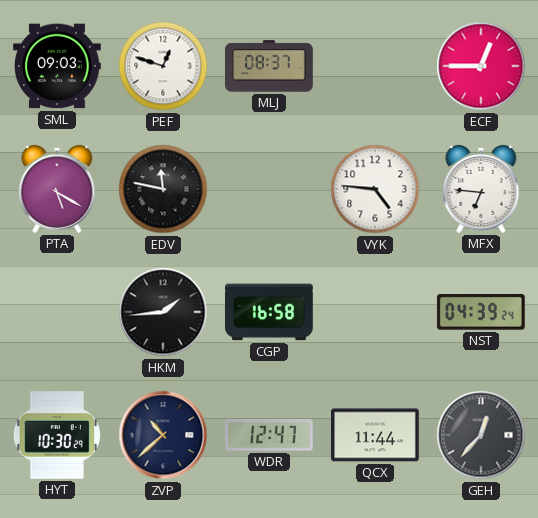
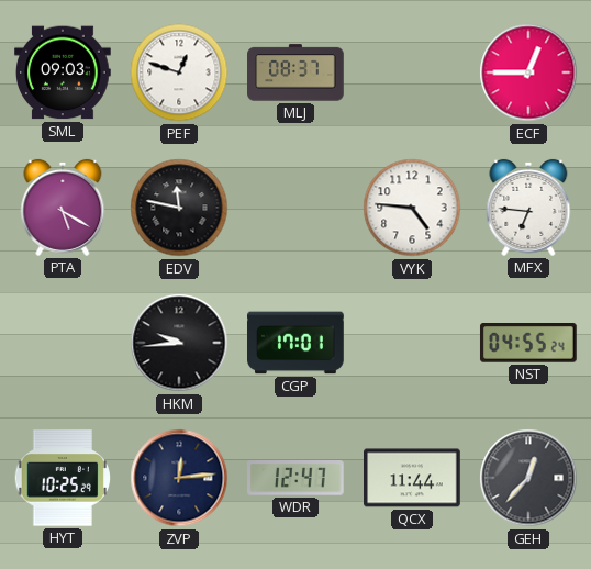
HKM: 1:44 -> 9:44
CGP: 16:58 -> 17:01
NST: 04:39 -> 04:55
HYT: 10:30 -> 10:25
ZVP: 10:38 -> 12:14
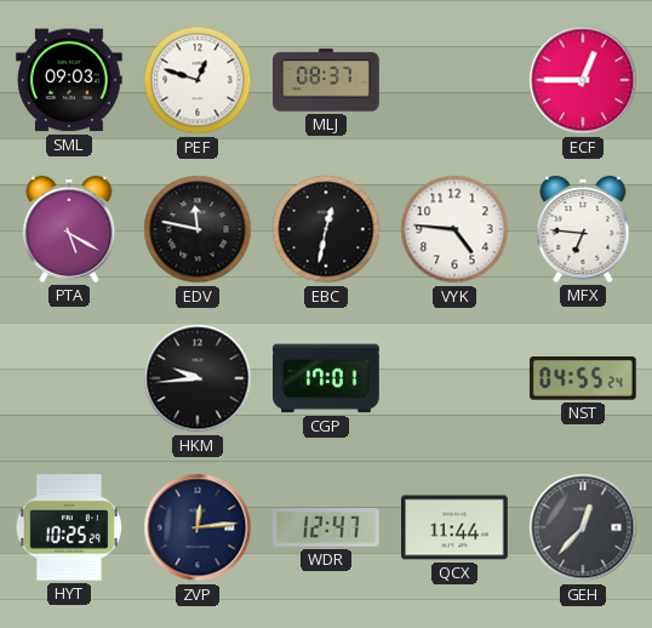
EBC: none -> 12:32
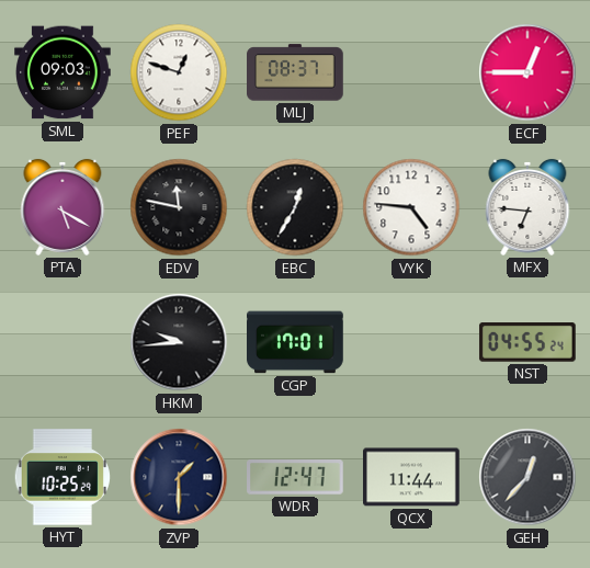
EBC: 12:32 -> 12:35
ZVP: 12:14 -> 1:30
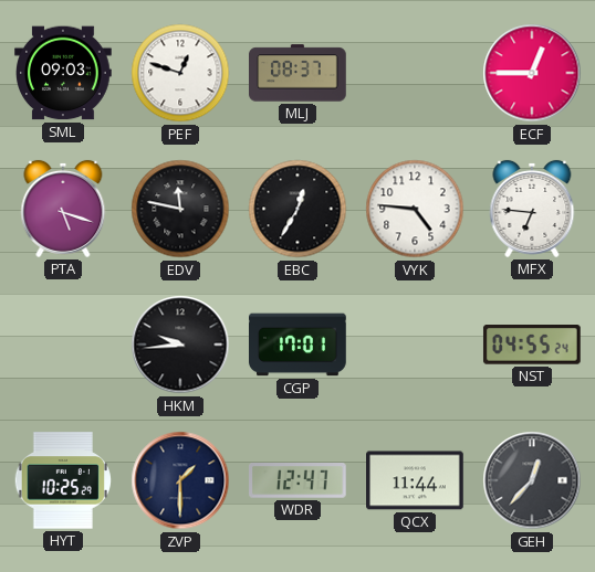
PTA: 5:20 -> 5:18
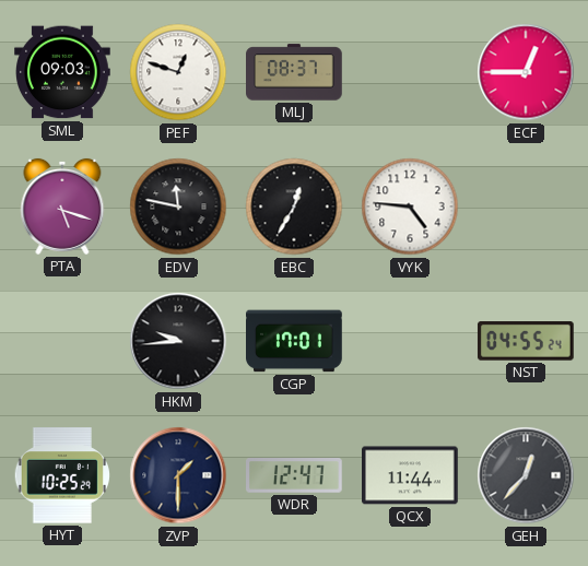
MFX: 6:46 -> none
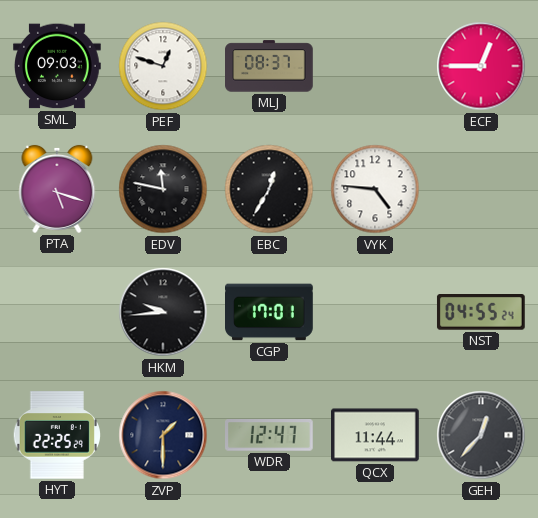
HYT: 10:25 -> 22:25
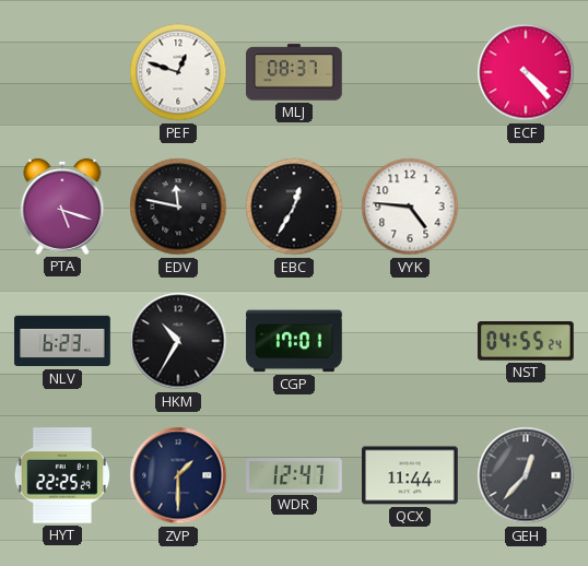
SML: 09:03 -> none
ECF: 12:45 -> 4:23
NLV: none -> 6:23
HKM: 9:44 -> 10:35
